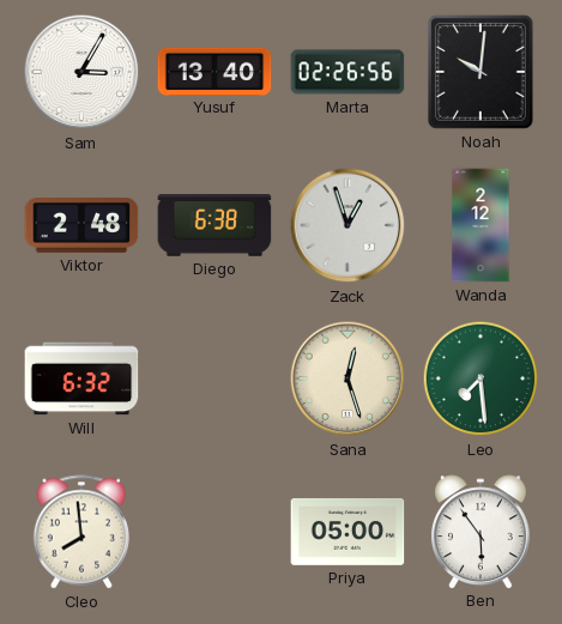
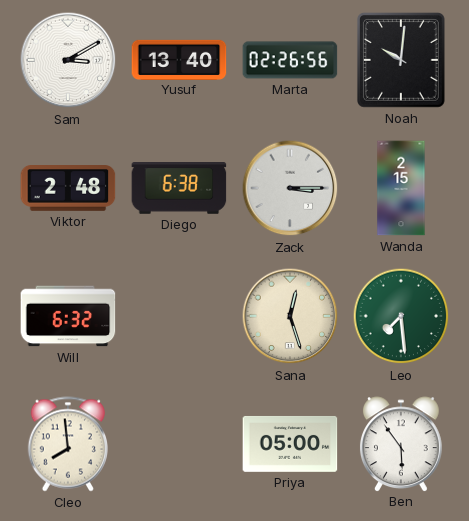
Sam: 3:05 -> 3:10
Zack: 12:57 -> 3:15
Wanda: 2:12 -> 2:15
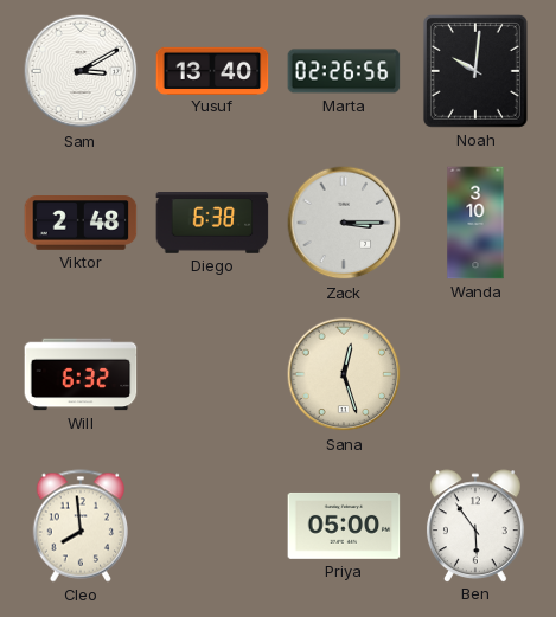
Wanda: 2:15 -> 3:10
Leo: 7:29 -> none
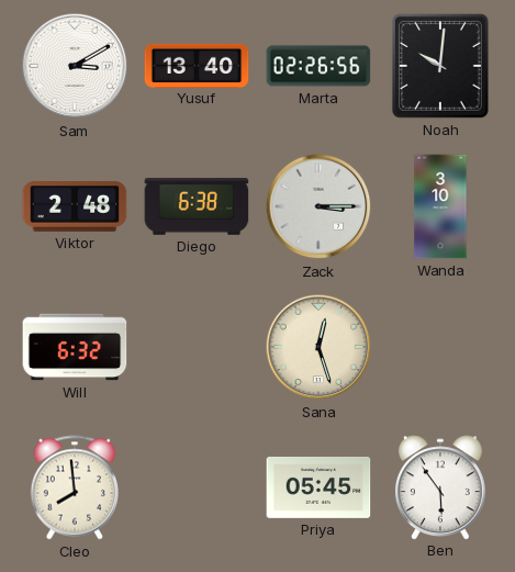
Priya: 05:00 -> 05:45
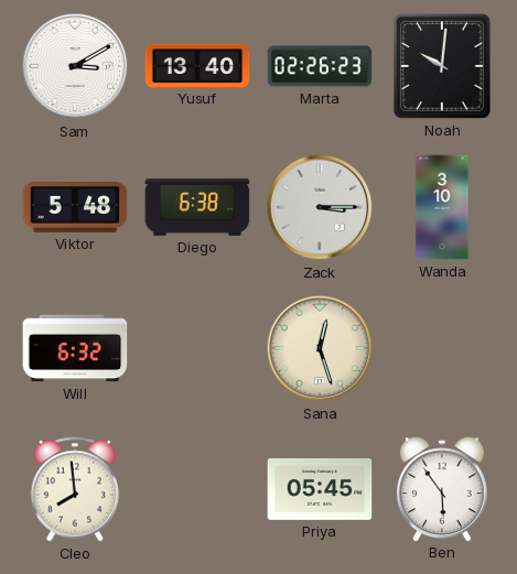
Marta: 02:26:56 -> 02:26:23
Viktor: 2:48 -> 5:48
